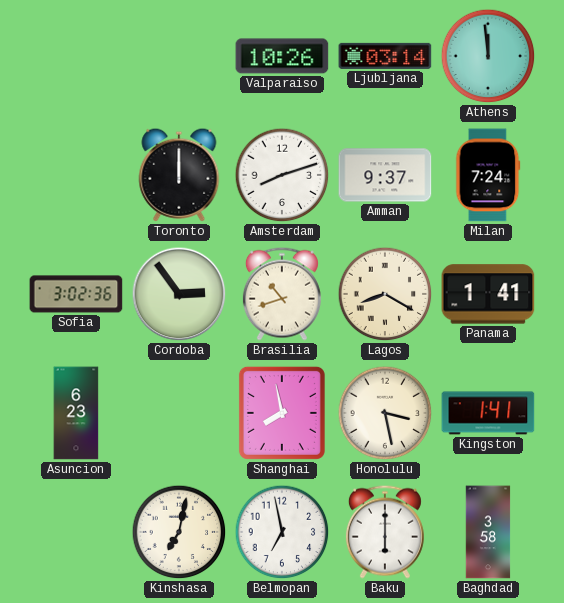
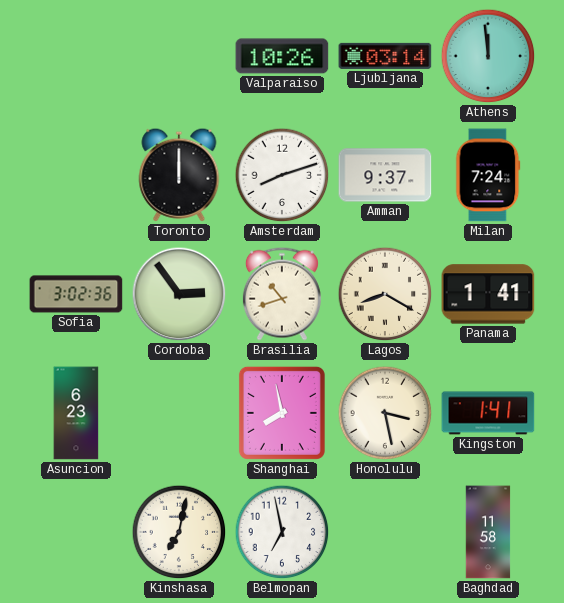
Baku: 6:00 -> none
Baghdad: 3:58 -> 11:58
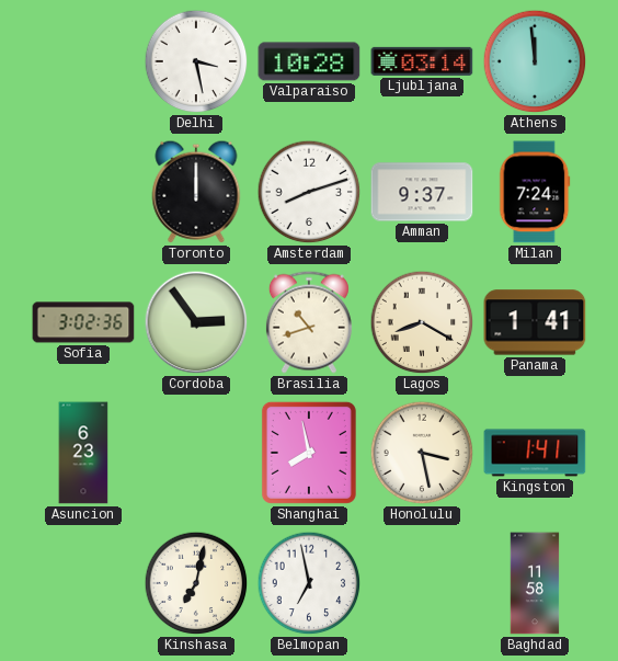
Delhi: none -> 3:28
Valparaiso: 10:26 -> 10:28
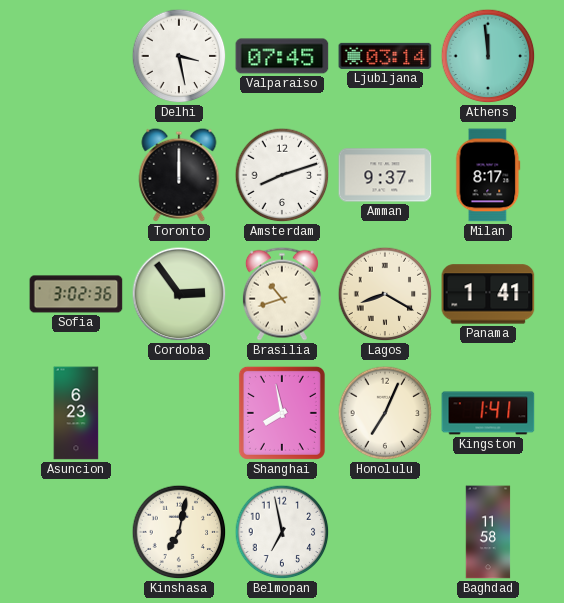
Valparaiso: 10:28 -> 07:45
Milan: 7:24 -> 8:17
Honolulu: 3:28 -> 7:04
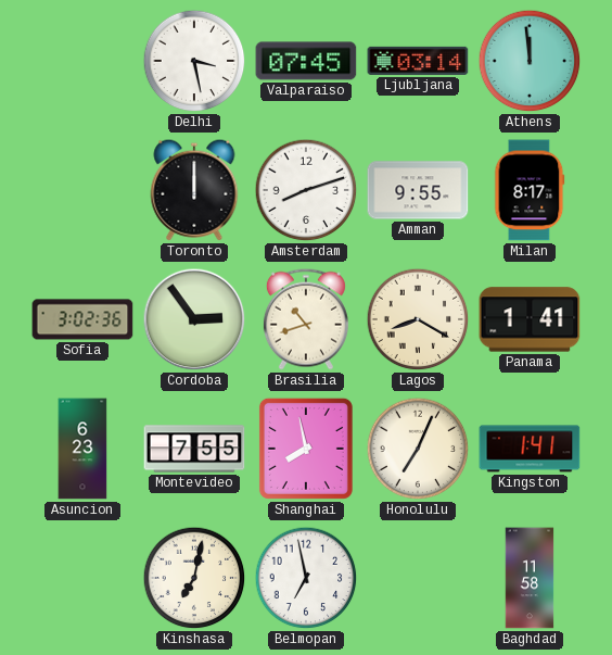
Amman: 9:37 -> 9:55
Montevideo: none -> 7:55
